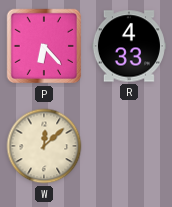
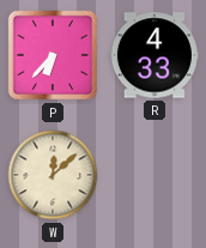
P: 6:23 -> 6:37
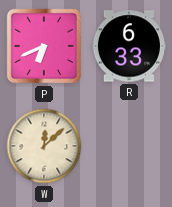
P: 6:37 -> 6:41
R: 4:33 -> 6:33
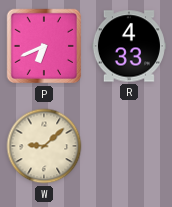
R: 6:33 -> 4:33
W: 12:08 -> 9:08
